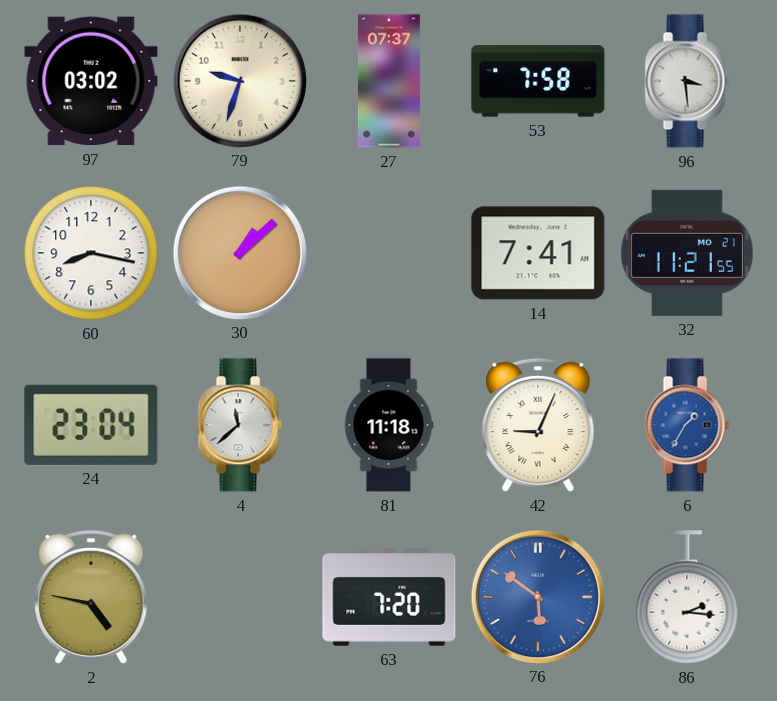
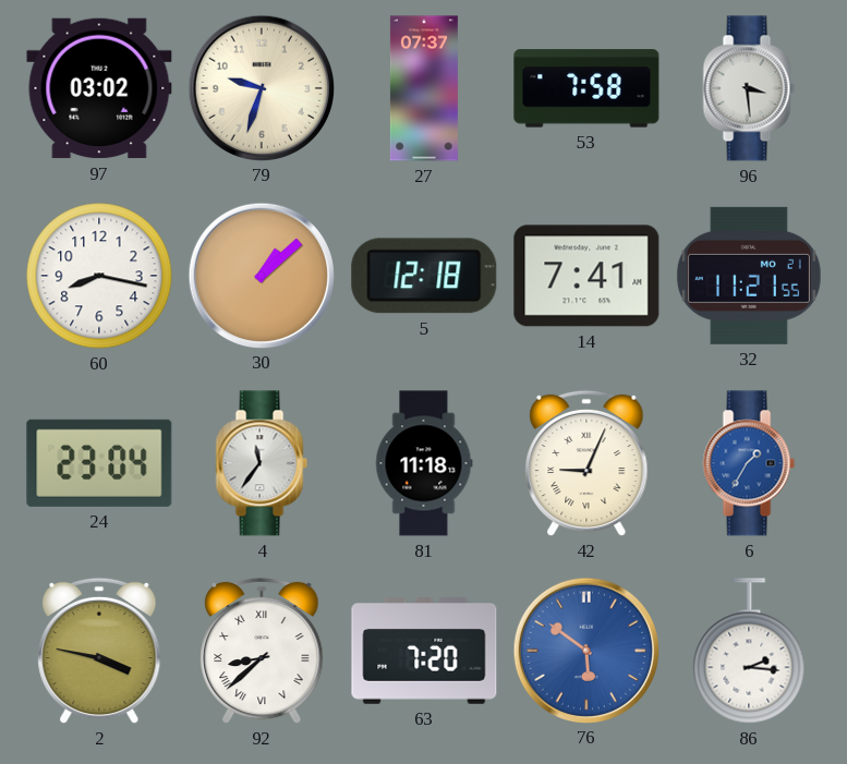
5: none -> 12:18
4: 11:38 -> 11:36
2: 4:47 -> 3:47
92: none -> 8:38
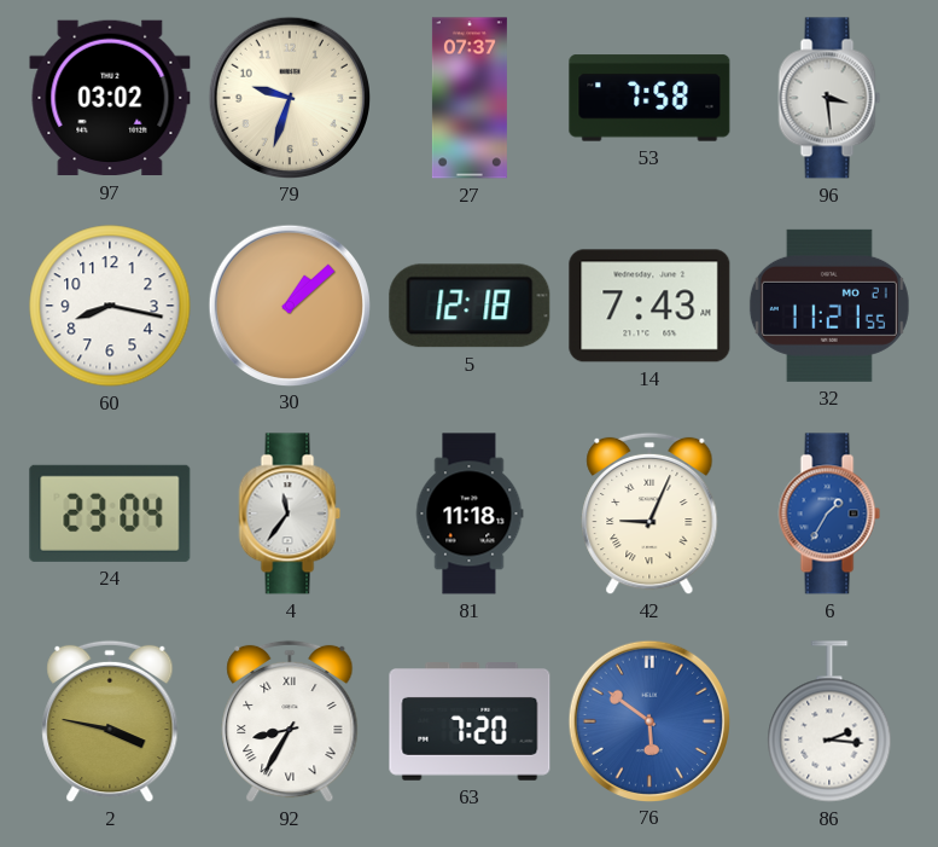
14: 7:41 -> 7:43
92: 8:38 -> 8:35
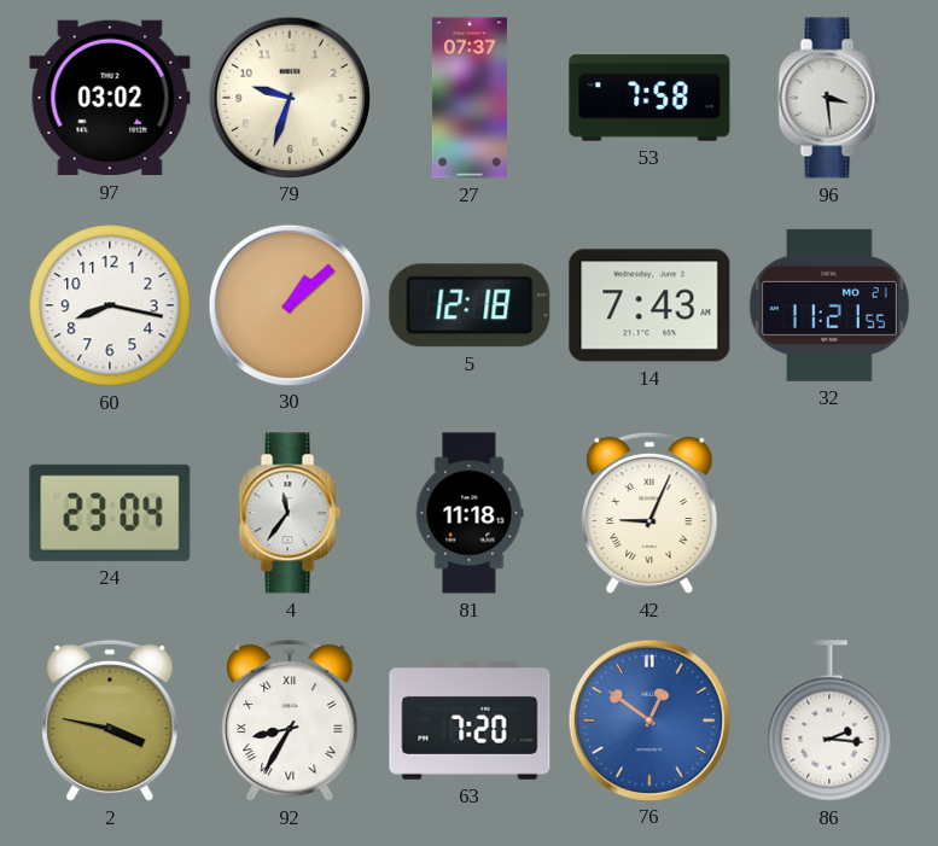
6: 1:35 -> none
76: 5:51 -> 12:51
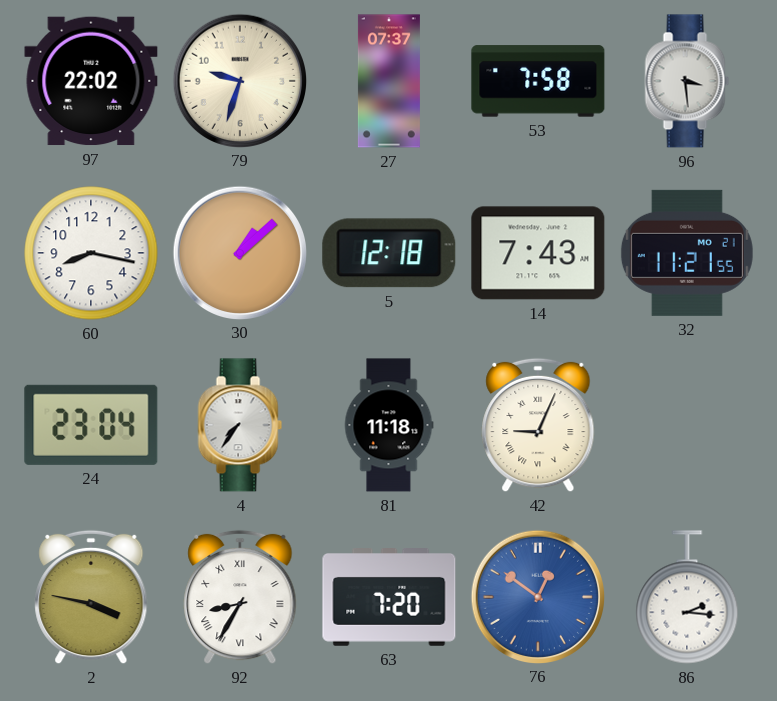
97: 03:02 -> 22:02
4: 11:36 -> 7:36
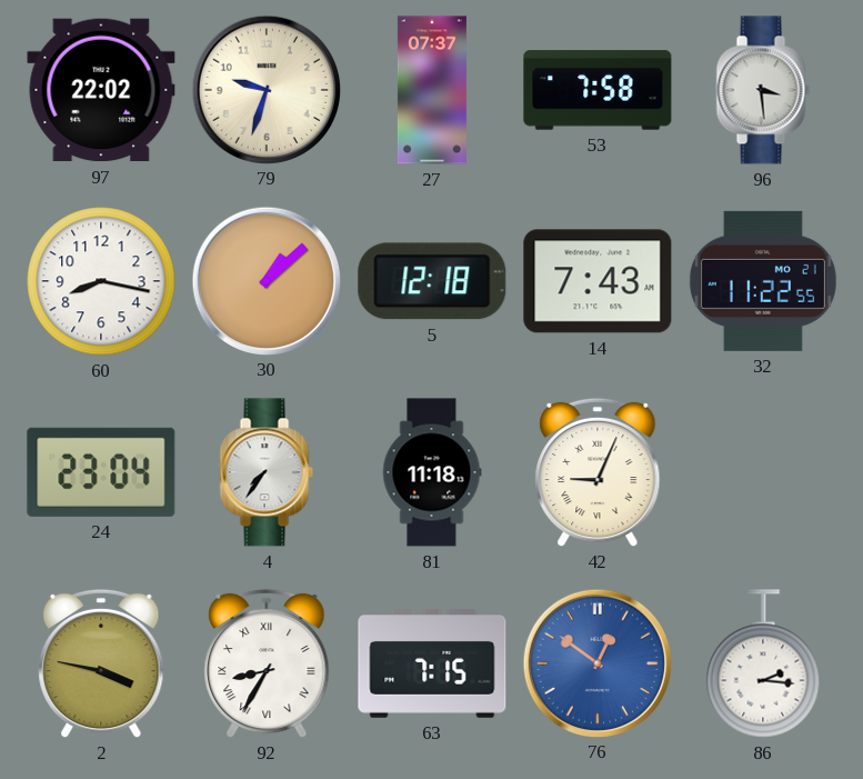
32: 11:21 -> 11:22
63: 7:20 -> 7:15
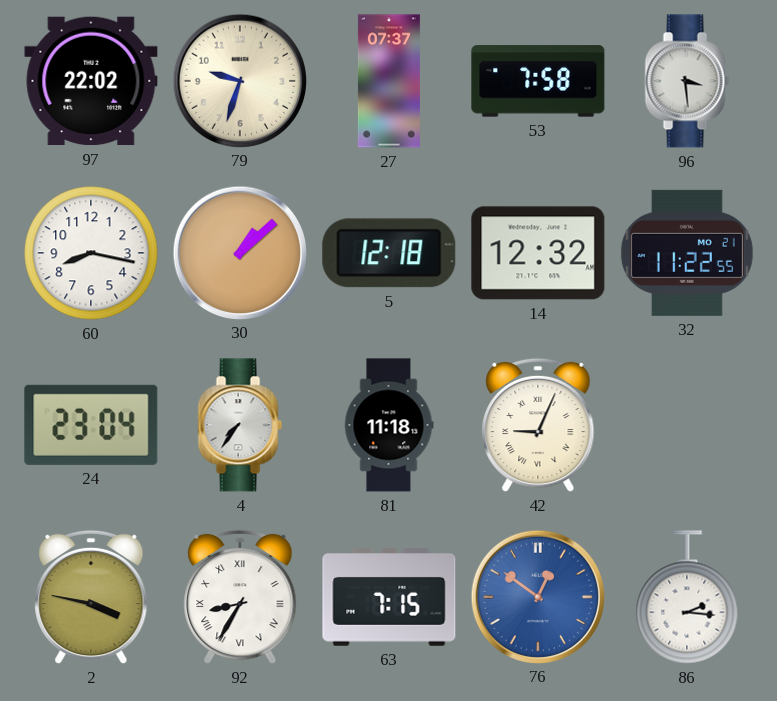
14: 7:43 -> 12:32
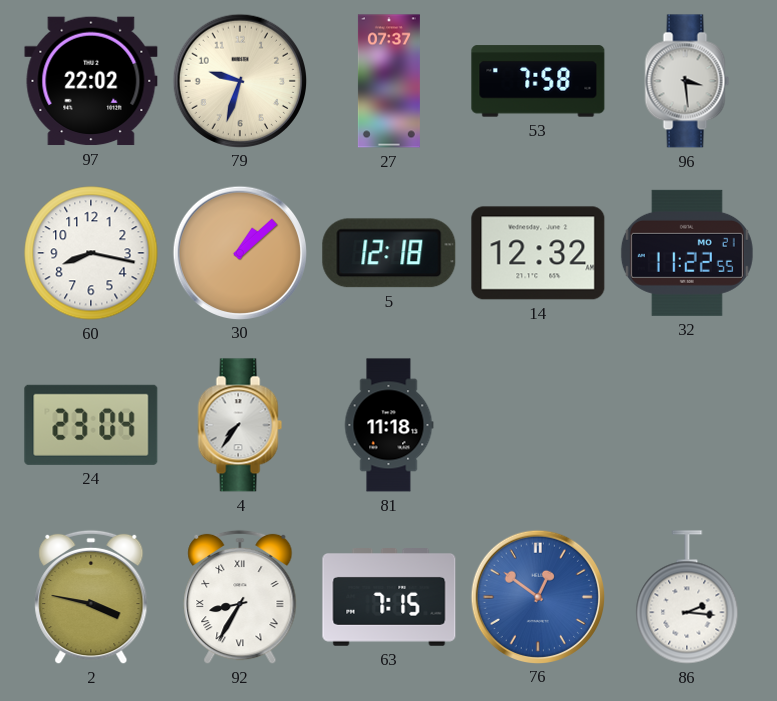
42: 9:04 -> none
